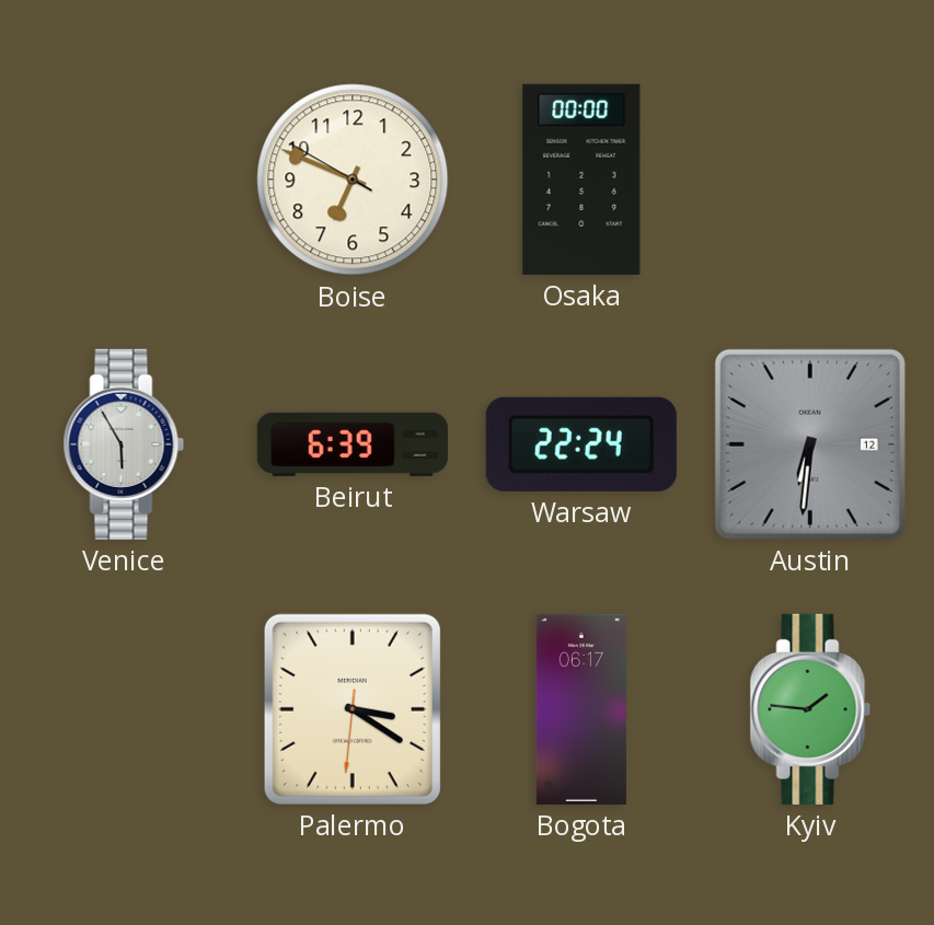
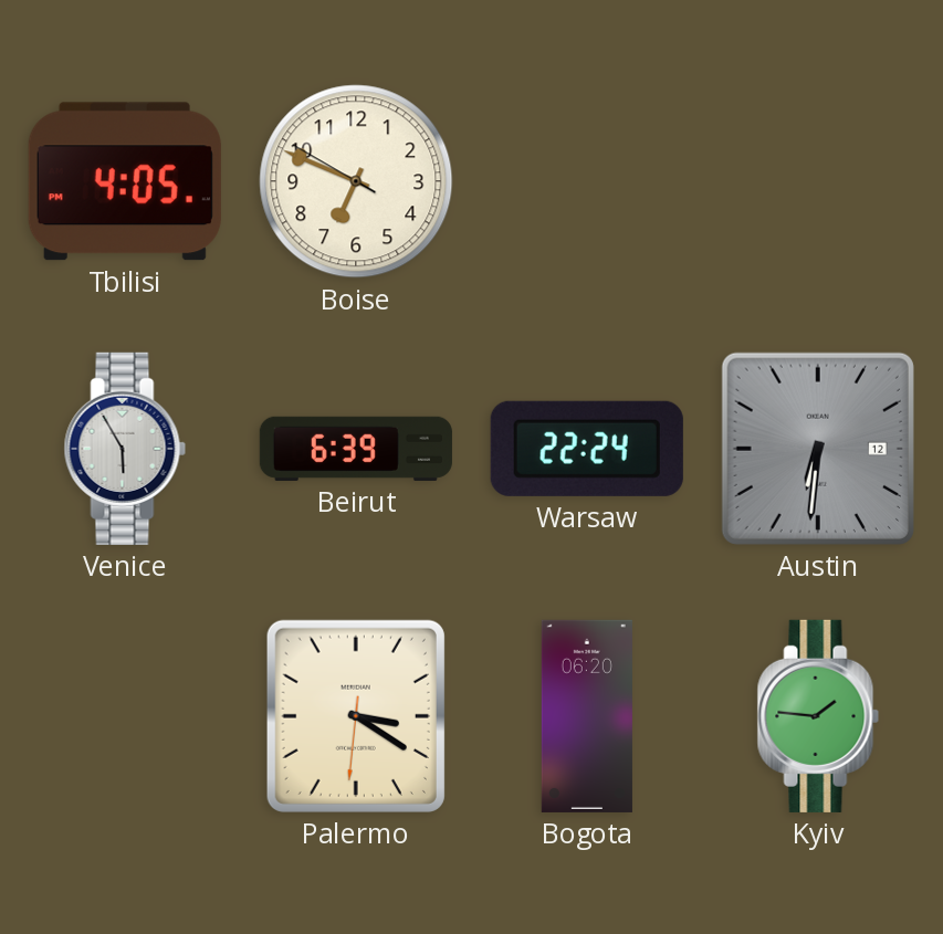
Tbilisi: none -> 4:05
Osaka: 00:00 -> none
Bogota: 06:17 -> 06:20
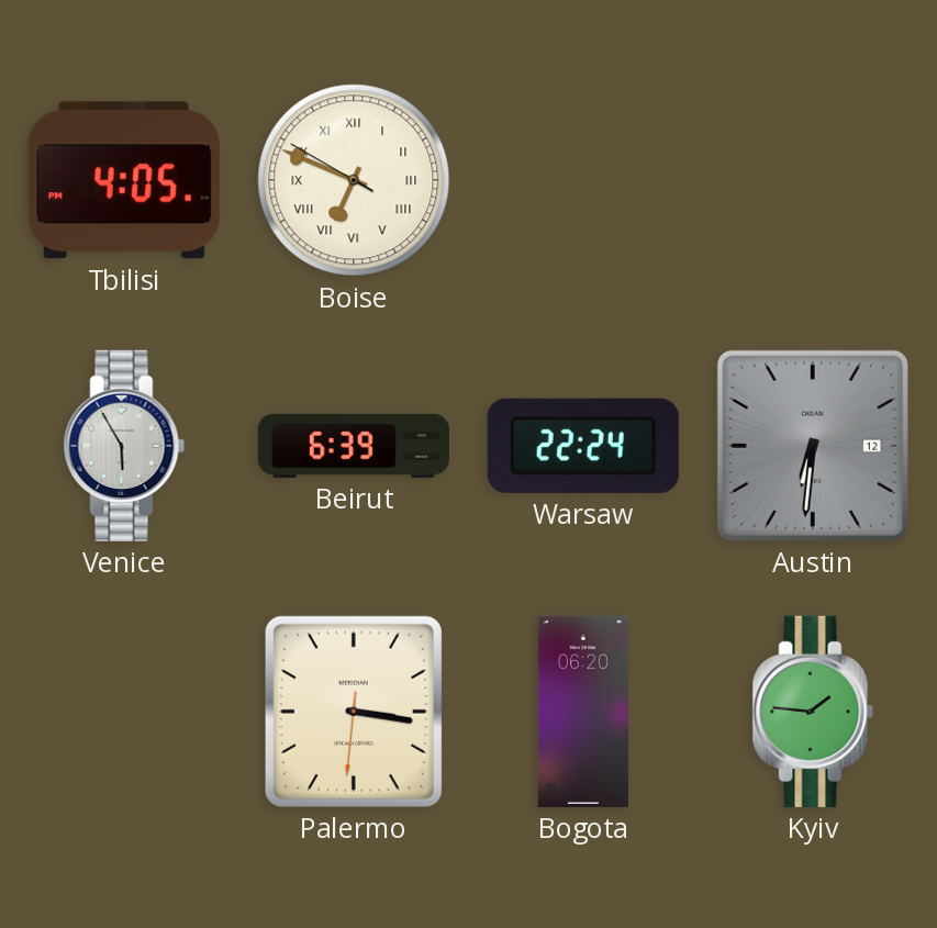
Boise numerals: Arabic -> Roman
Palermo: 3:20 -> 3:16
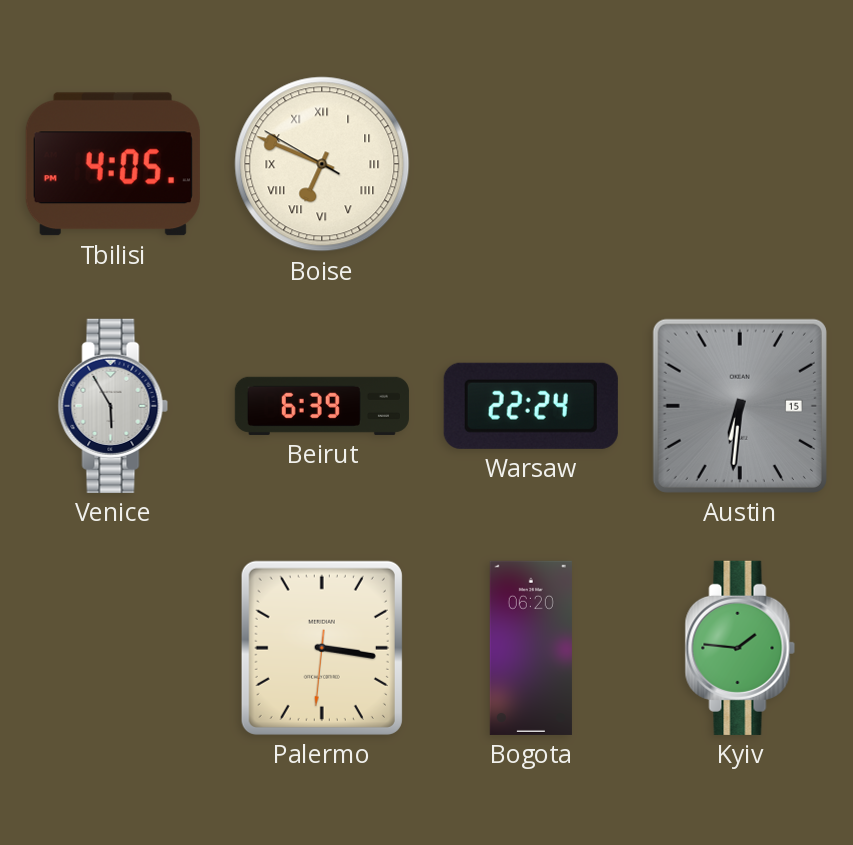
Austin date: 12 -> 15
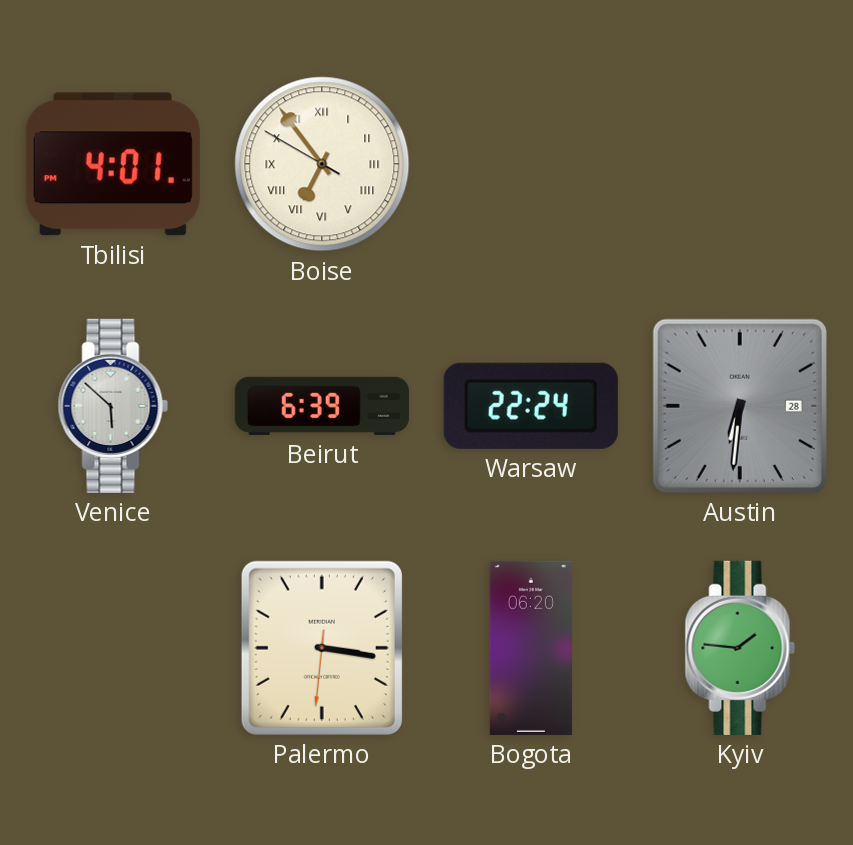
Tbilisi: 4:05 -> 4:01
Boise: 6:48 -> 6:53
Venice: 5:55 -> 5:52
Austin date: 15 -> 28
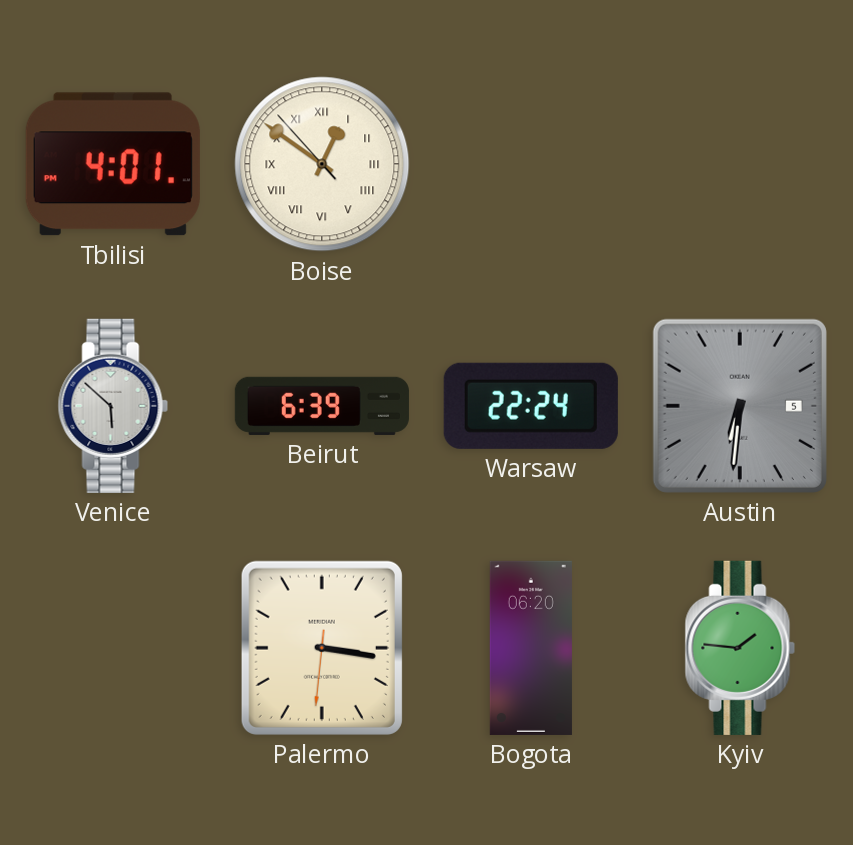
Boise: 6:53 -> 12:50
Austin date: 28 -> 5
